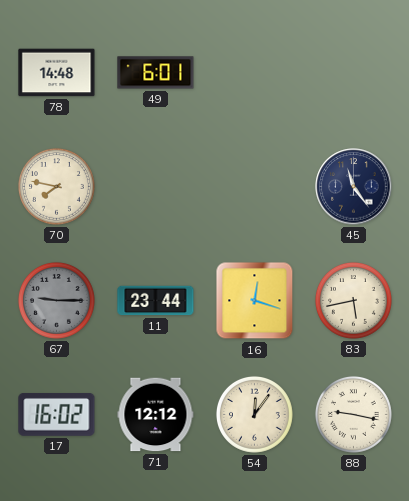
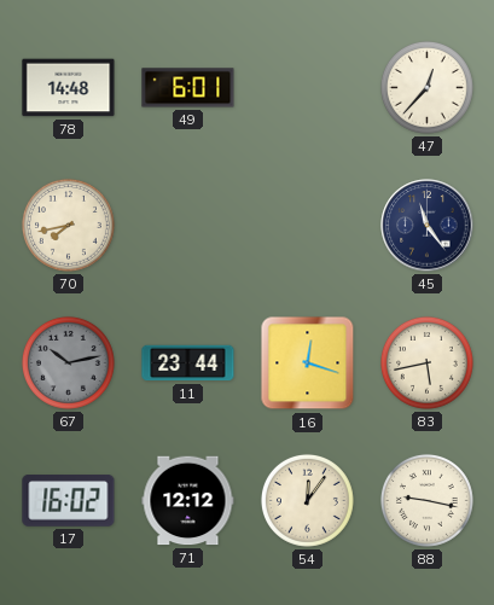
47: none -> 12:37
70: 7:47 -> 7:43
67: 9:15 -> 10:13
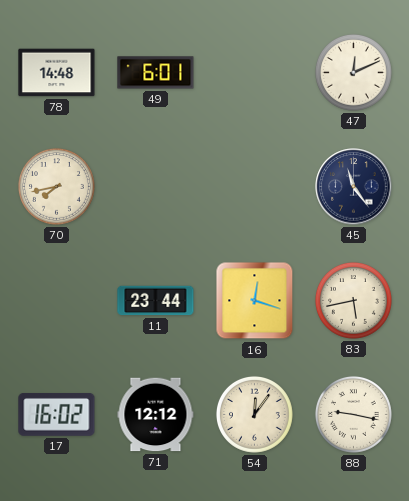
47: 12:37 -> 12:11
67: 10:13 -> none
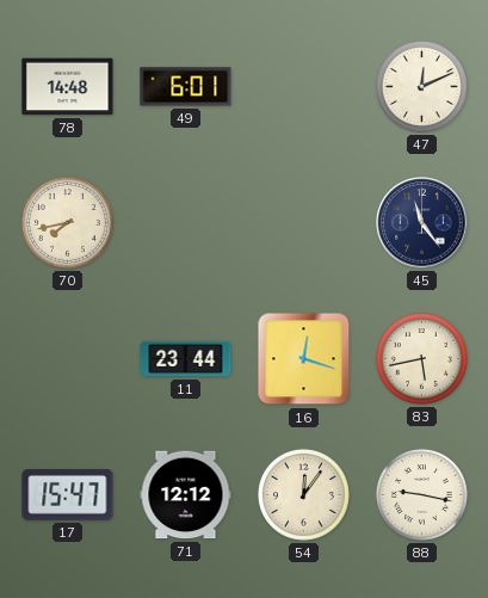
17: 16:02 -> 15:47
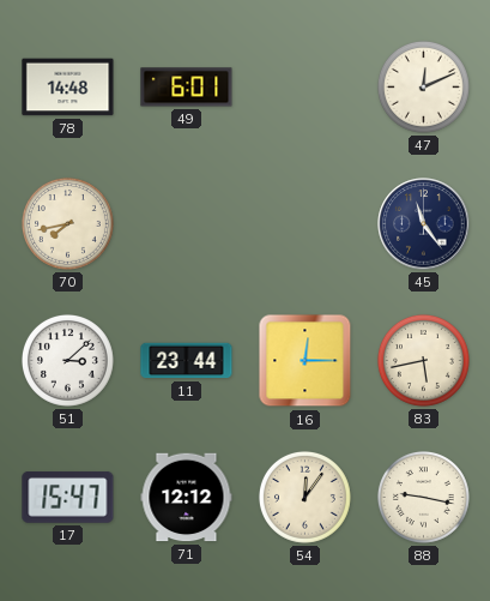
51: none -> 3:08
16: 12:18 -> 12:15
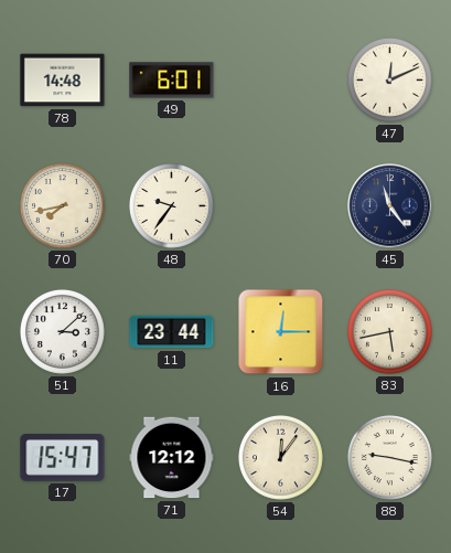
48: none -> 9:36
